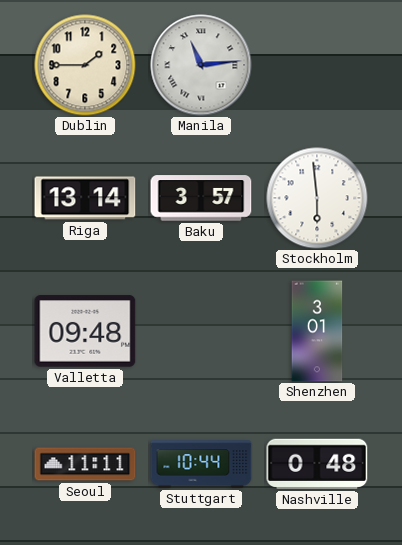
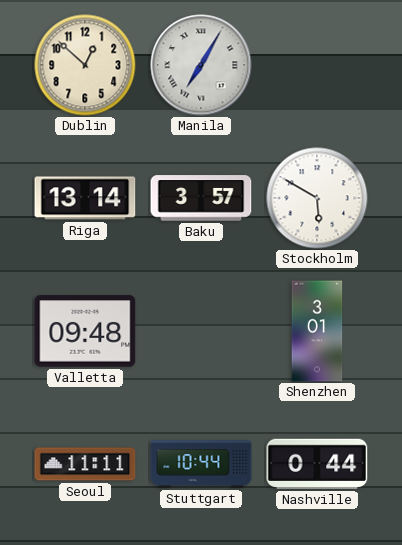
Dublin: 1:45 -> 12:52
Manila: 11:14 -> 7:05
Stockholm: 5:59 -> 5:50
Nashville: 0:48 -> 0:44
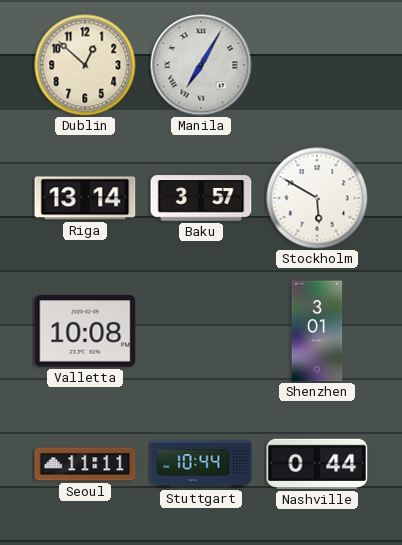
Valletta: 09:48 -> 10:08
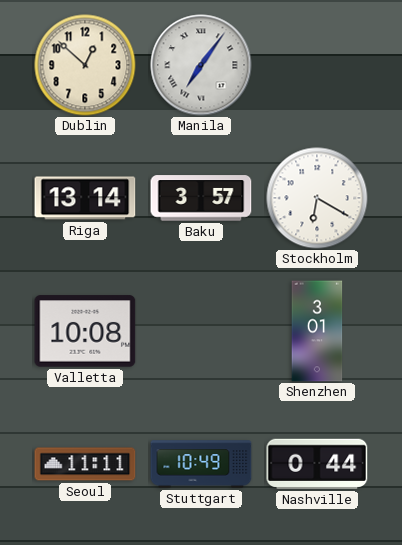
Manila: 7:05 -> 7:06
Stockholm: 5:50 -> 6:20
Stuttgart: 10:44 -> 10:49
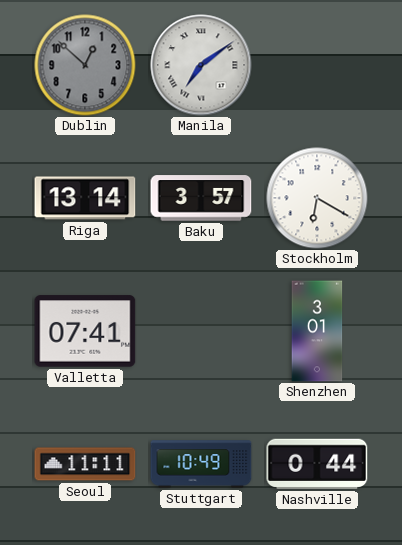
Dublin dial: cream -> grey
Manila: 7:06 -> 7:09
Valletta: 10:08 -> 07:41
